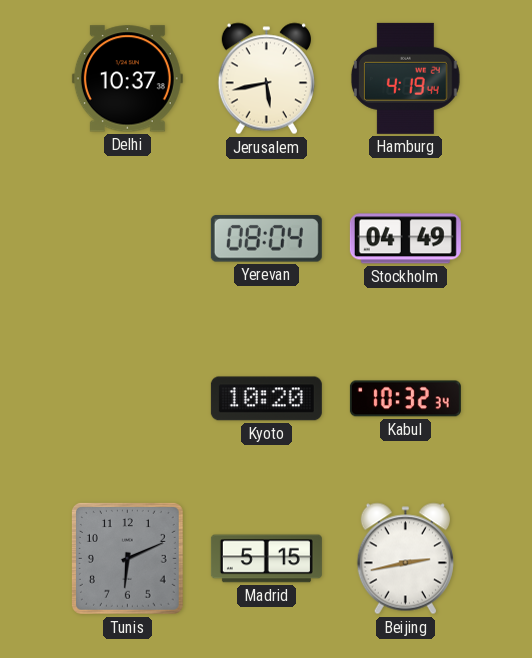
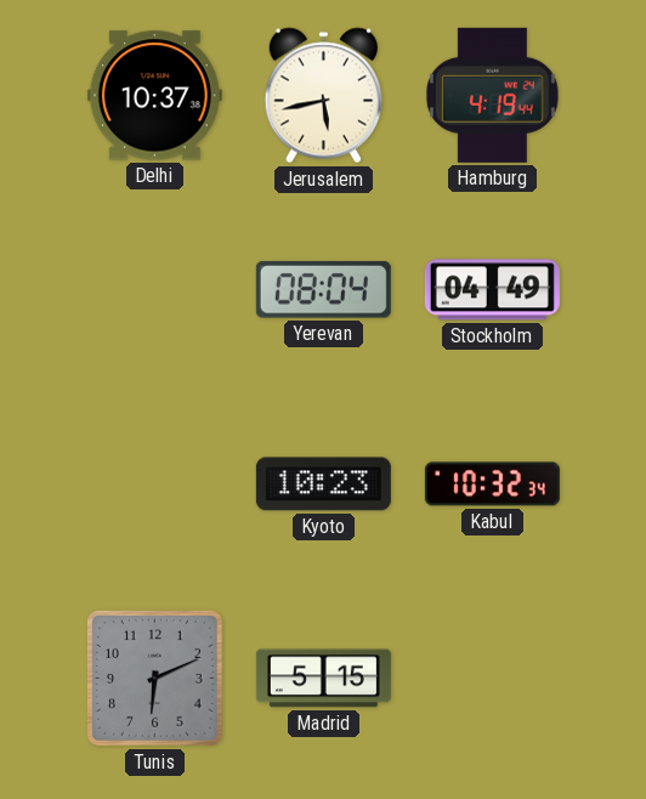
Kyoto: 10:20 -> 10:23
Beijing: 2:43 -> none
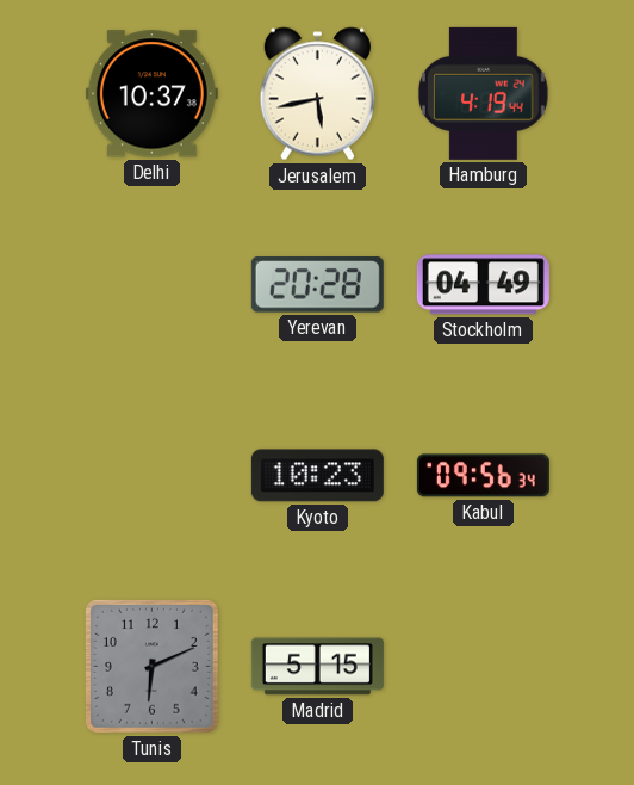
Yerevan: 08:04 -> 20:28
Kabul: 10:32 -> 09:56
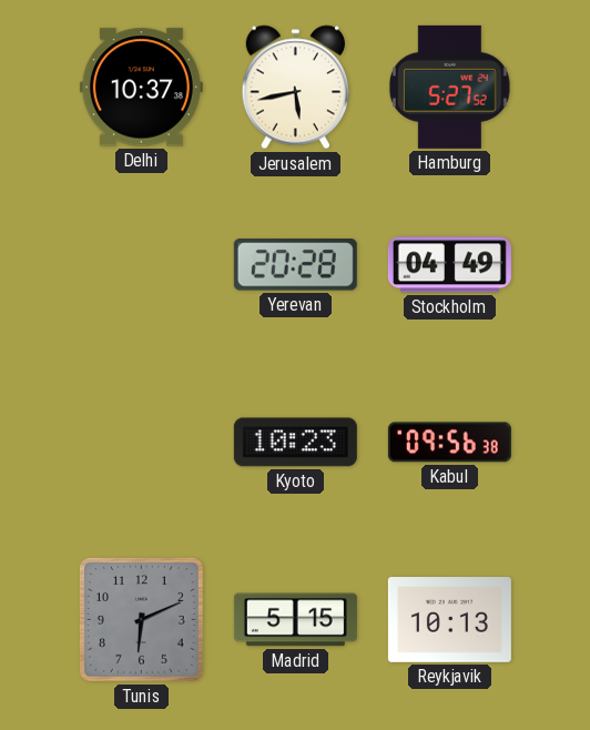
Hamburg: 4:19 -> 5:27
Kabul: 09:56:34 -> 09:56:38
Reykjavik: none -> 10:13
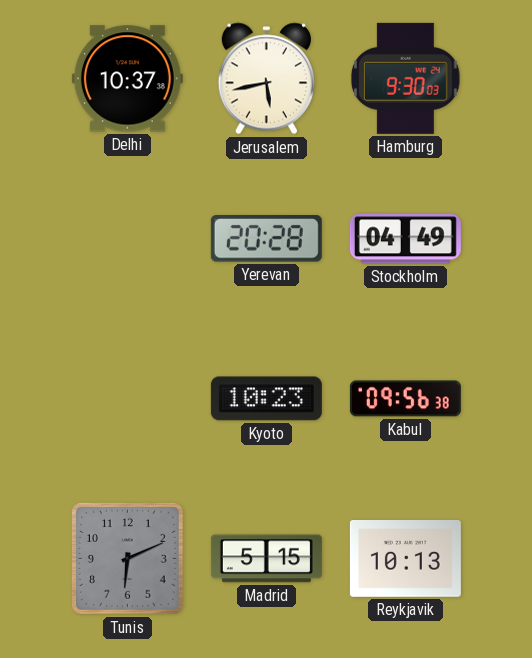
Hamburg: 5:27 -> 9:30
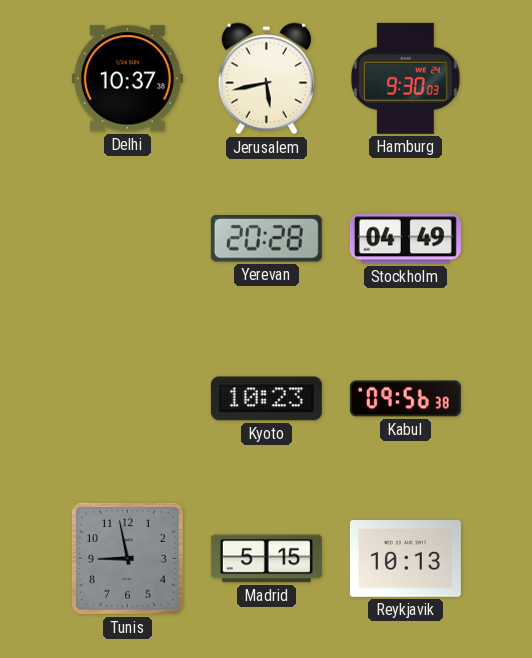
Tunis: 6:11 -> 8:58
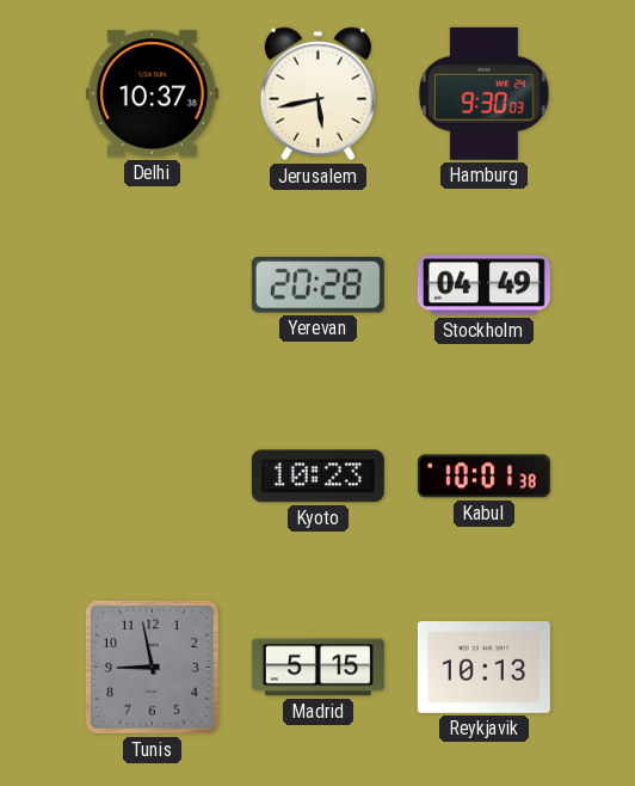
Kabul: 09:56 -> 10:01
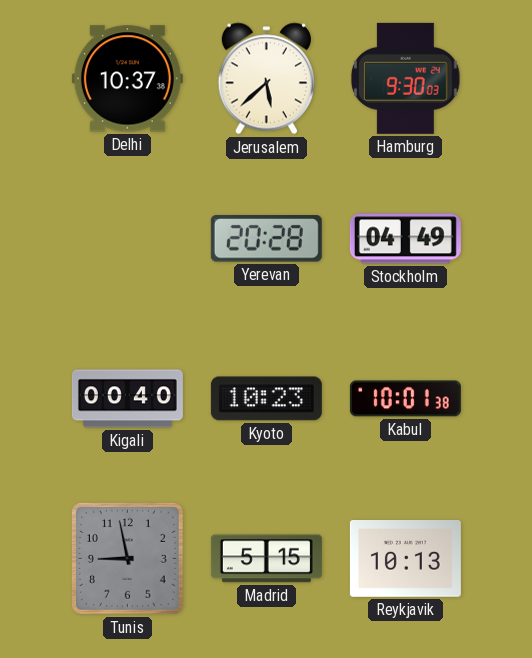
Jerusalem: 5:43 -> 5:38
Kigali: none -> 00:40
